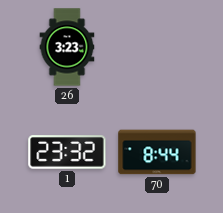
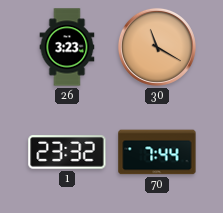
30: none -> 11:20
70: 8:44 -> 7:44
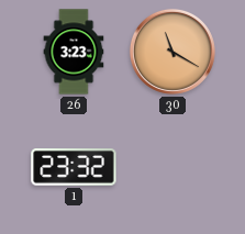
70: 7:44 -> none
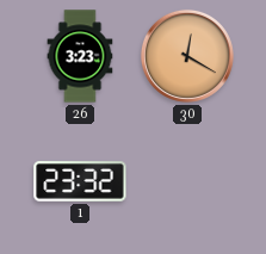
30: 11:20 -> 12:20
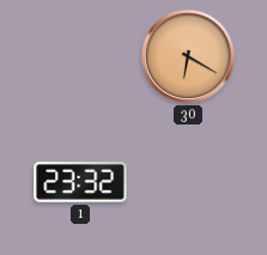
26: 3:23 -> none
30: 12:20 -> 6:20
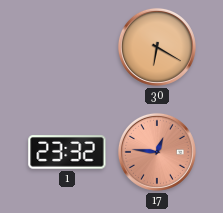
17: none -> 12:46
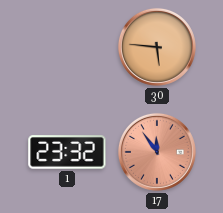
30: 6:20 -> 5:46
17: 12:46 -> 11:54
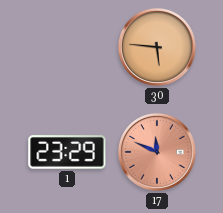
1: 23:32 -> 23:29
17: 11:54 -> 11:49
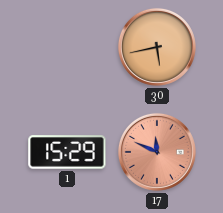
30: 5:46 -> 5:43
1: 23:29 -> 15:29
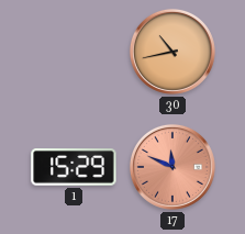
30: 5:43 -> 10:43
